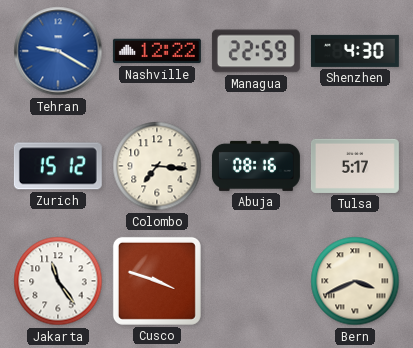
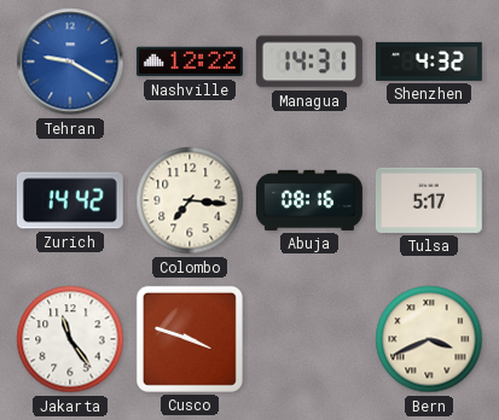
Managua: 22:59 -> 14:31
Shenzhen: 4:30 -> 4:32
Zurich: 15:12 -> 14:42
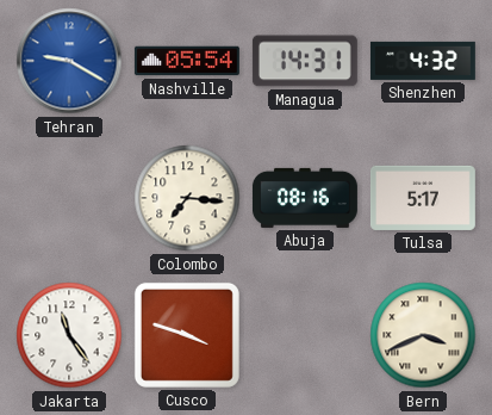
Nashville: 12:22 -> 05:54
Zurich: 14:42 -> none
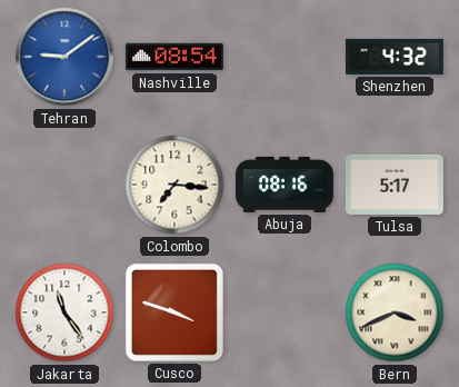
Tehran: 9:20 -> 9:09
Nashville: 05:54 -> 08:54
Managua: 14:31 -> none
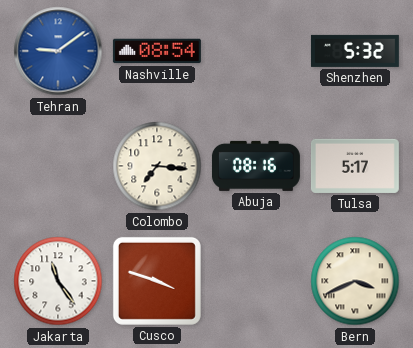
Shenzhen: 4:32 -> 5:32
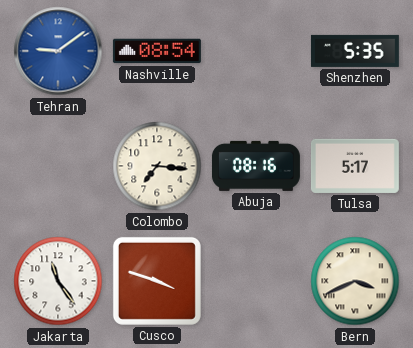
Shenzhen: 5:32 -> 5:35
